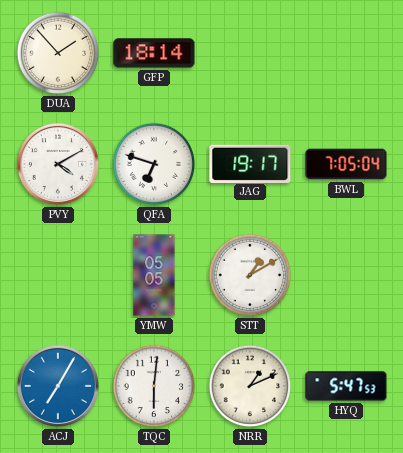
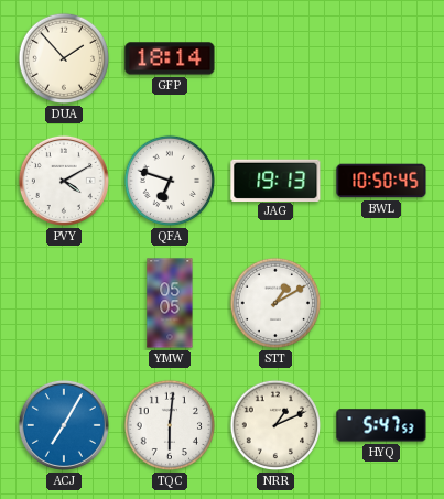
JAG: 19:17 -> 19:13
BWL: 7:05 -> 10:50
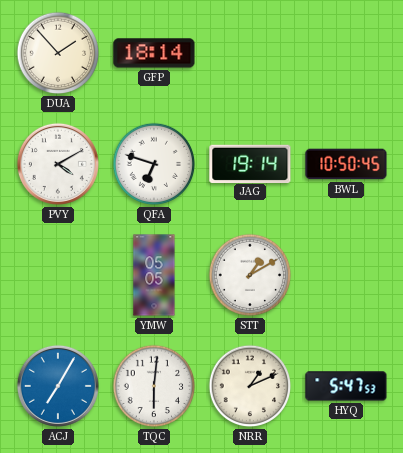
JAG: 19:13 -> 19:14
